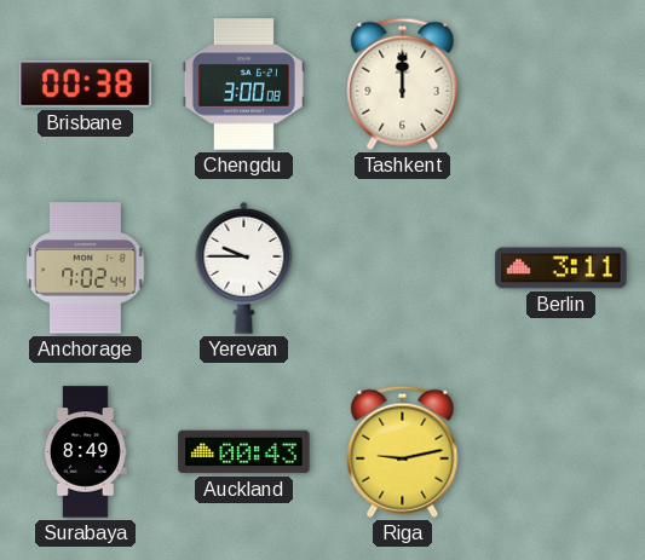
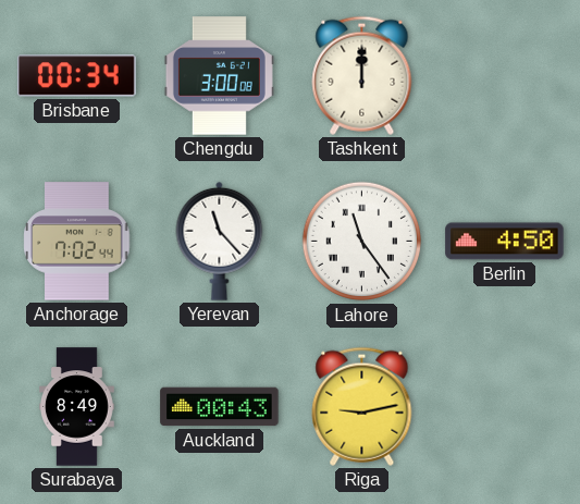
Brisbane: 00:38 -> 00:34
Yerevan: 9:45 -> 11:23
Lahore: none -> 11:24
Berlin: 3:11 -> 4:50
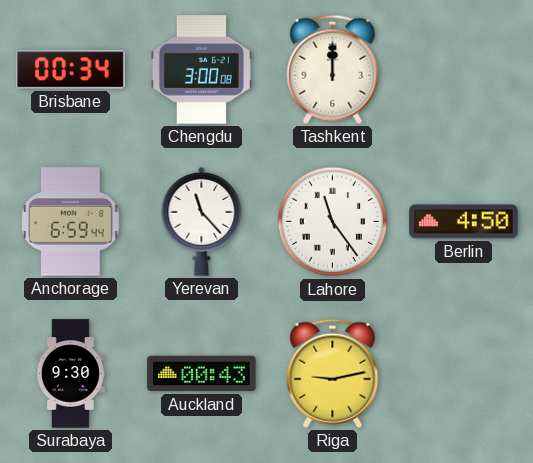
Anchorage: 7:02 -> 6:59
Surabaya: 8:49 -> 9:30
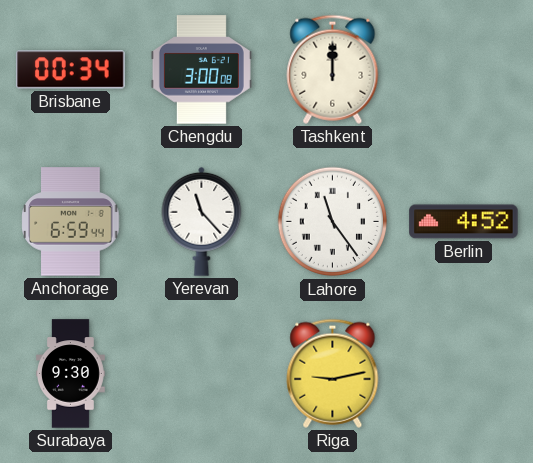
Berlin: 4:50 -> 4:52
Auckland: 00:43 -> none
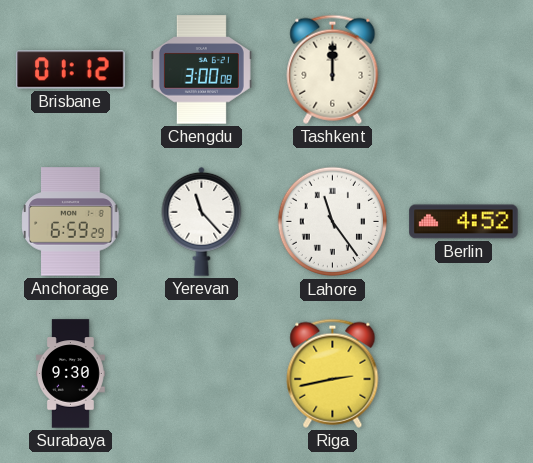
Brisbane: 00:34 -> 01:12
Anchorage: 6:59:44 -> 6:59:29
Riga: 9:13 -> 2:43
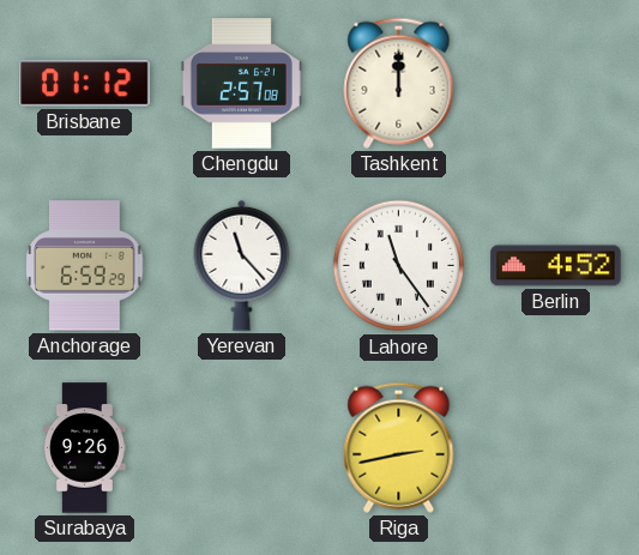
Chengdu: 3:00 -> 2:57
Surabaya: 9:30 -> 9:26
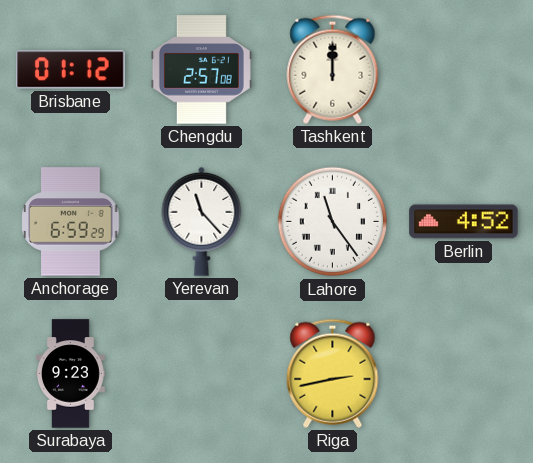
Surabaya: 9:26 -> 9:23
